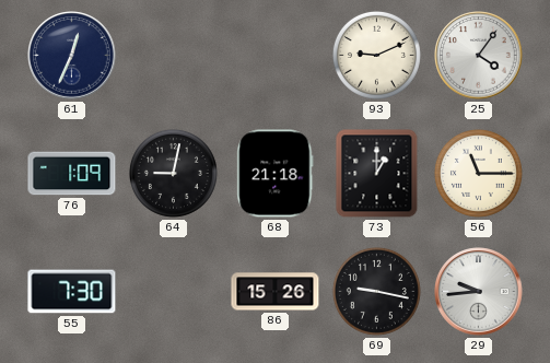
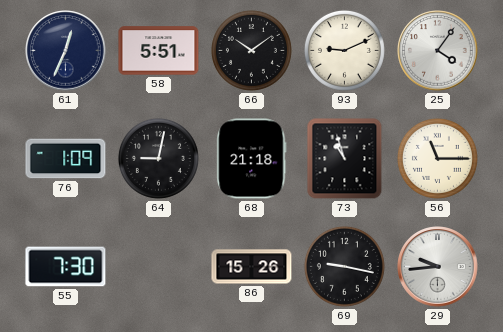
58: none -> 5:51
66: none -> 10:09
73: 1:00 -> 10:57
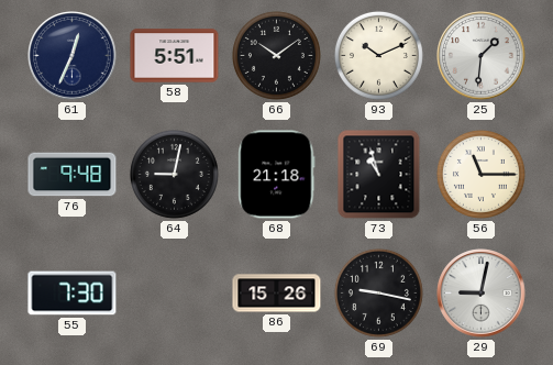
93: 9:11 -> 10:11
25: 4:06 -> 1:31
76: 1:09 -> 9:48
29: 9:44 -> 9:02
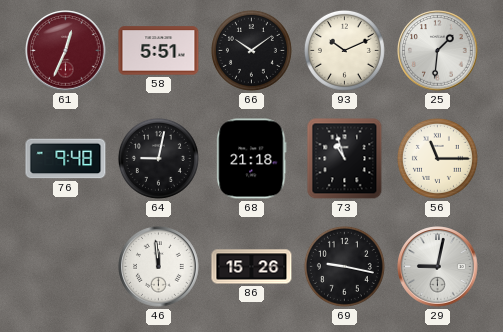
61 dial: navy -> burgundy
55: 7:30 -> none
46: none -> 11:59
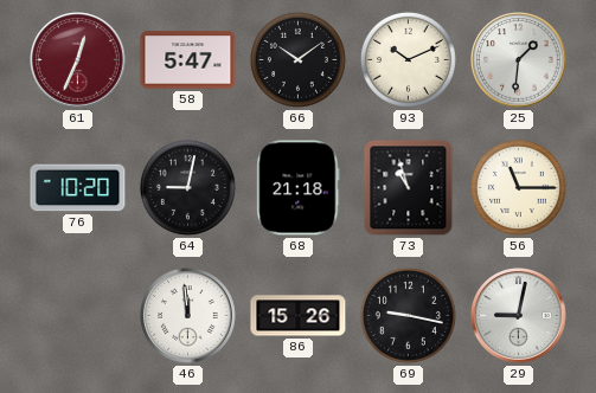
58: 5:51 -> 5:47
76: 9:48 -> 10:20
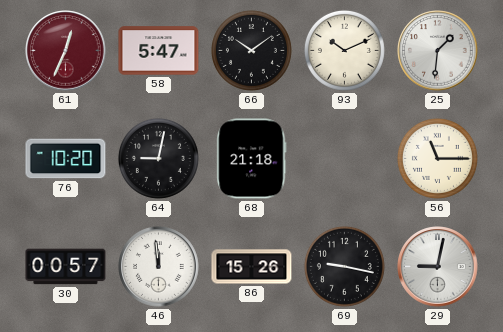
73: 10:57 -> none
30: none -> 00:57
